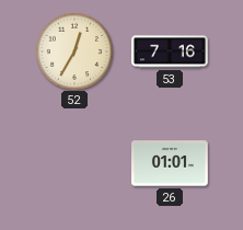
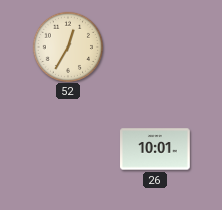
53: 7:16 -> none
26: 01:01 -> 10:01
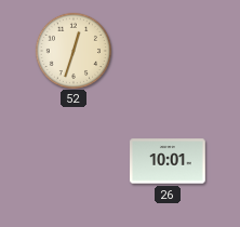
52: 12:35 -> 12:33
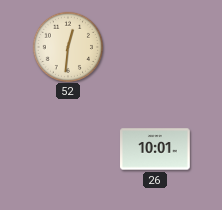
52: 12:33 -> 12:31
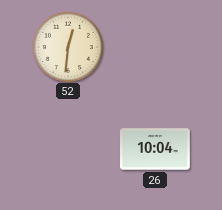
26: 10:01 -> 10:04
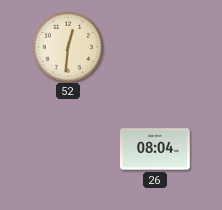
26: 10:04 -> 08:04
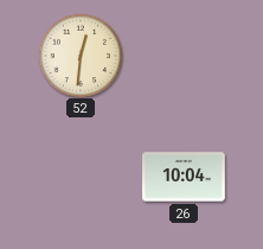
26: 08:04 -> 10:04
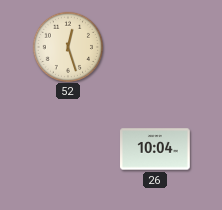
52: 12:31 -> 12:27
